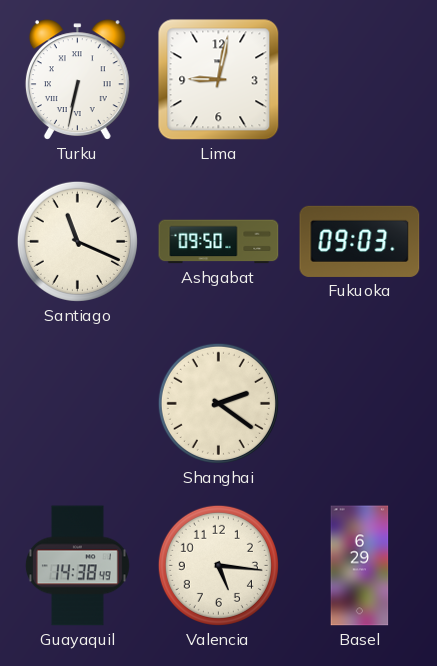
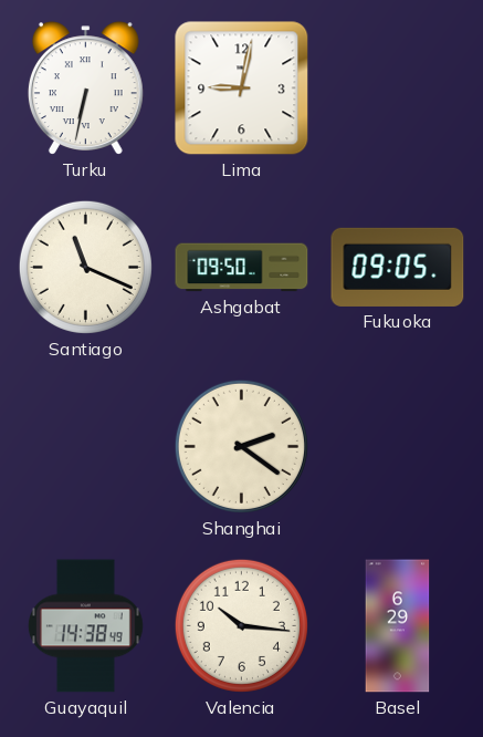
Fukuoka: 09:03 -> 09:05
Valencia: 5:16 -> 10:16
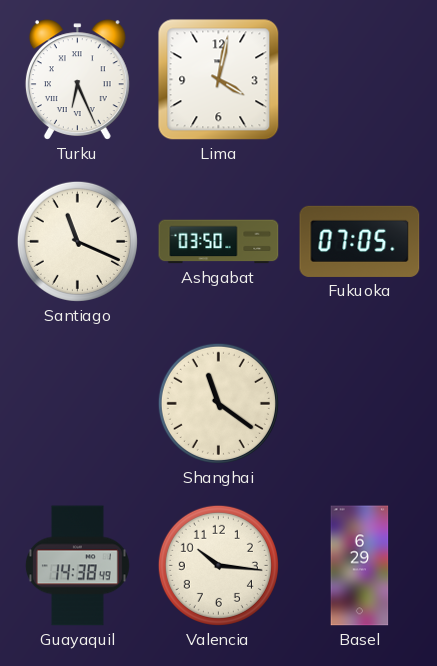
Turku: 6:32 -> 6:26
Lima: 9:02 -> 4:02
Ashgabat: 09:50 -> 03:50
Fukuoka: 09:05 -> 07:05
Shanghai: 2:21 -> 11:21
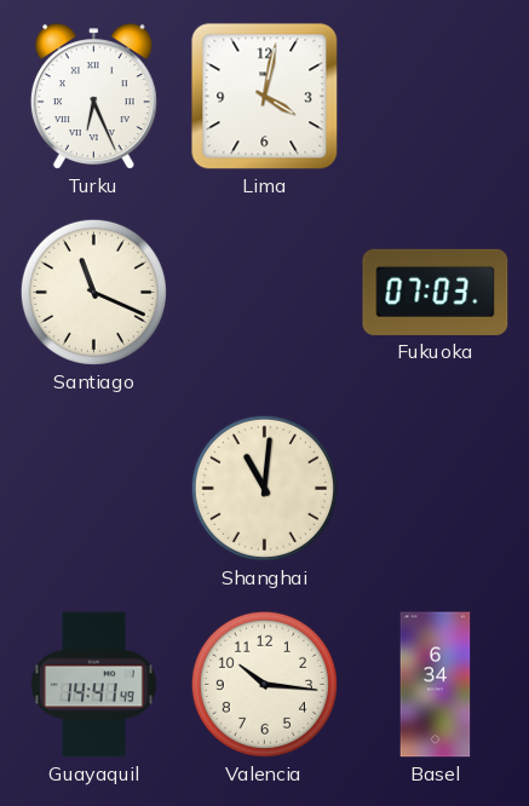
Ashgabat: 03:50 -> none
Fukuoka: 07:05 -> 07:03
Shanghai: 11:21 -> 11:01
Guayaquil: 14:38 -> 14:41
Basel: 6:29 -> 6:34
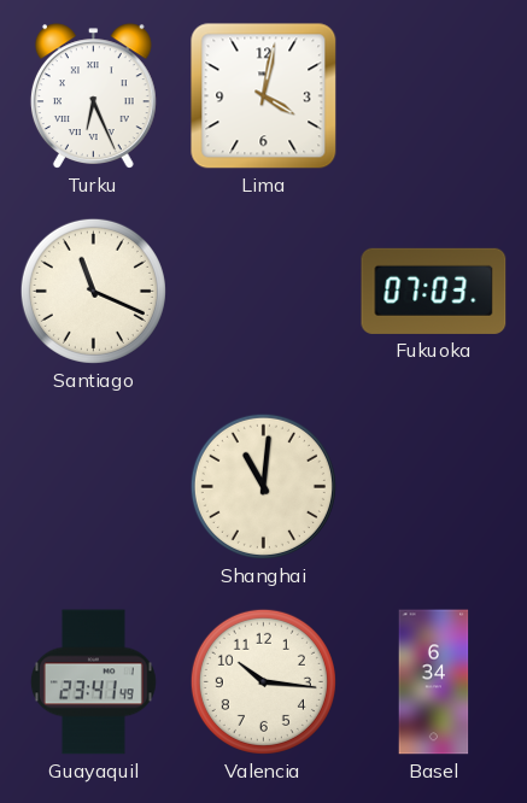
Guayaquil: 14:41 -> 23:41
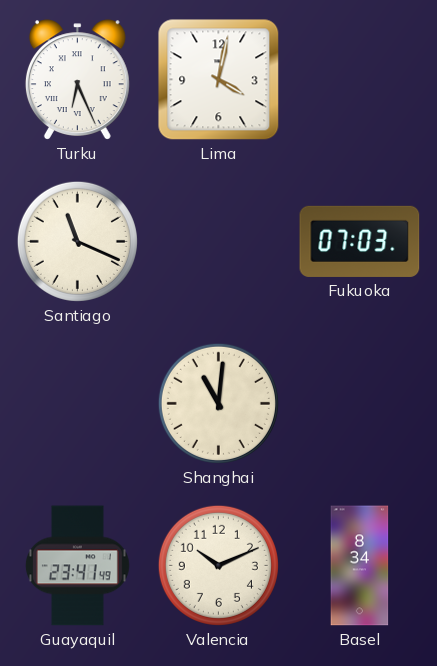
Valencia: 10:16 -> 10:11
Basel: 6:34 -> 8:34
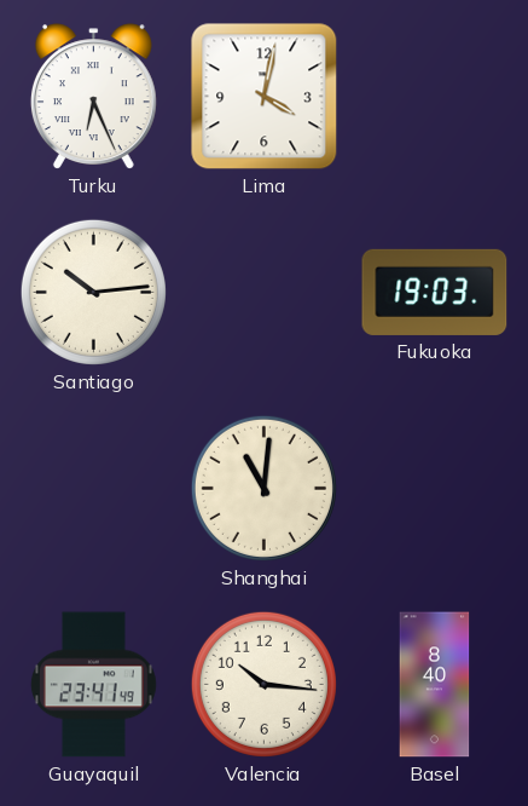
Santiago: 11:19 -> 10:14
Fukuoka: 07:03 -> 19:03
Valencia: 10:11 -> 10:16
Basel: 8:34 -> 8:40
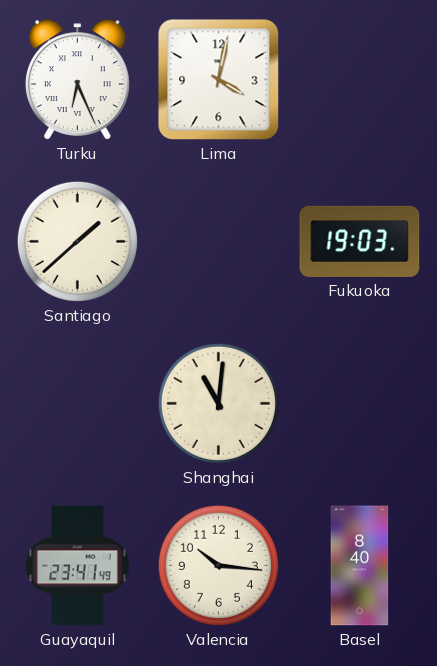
Santiago: 10:14 -> 1:38
